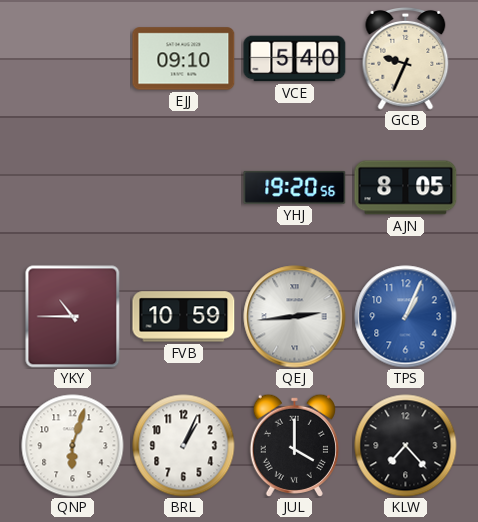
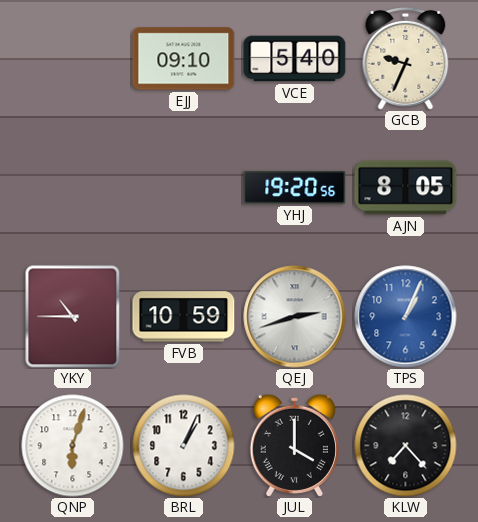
QEJ: 2:44 -> 2:42
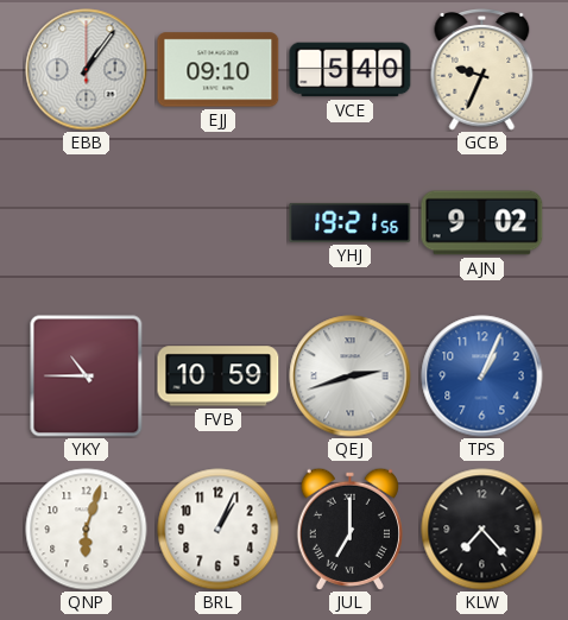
EBB: none -> 1:06
YHJ: 19:20 -> 19:21
AJN: 8:05 -> 9:02
JUL: 4:00 -> 7:00
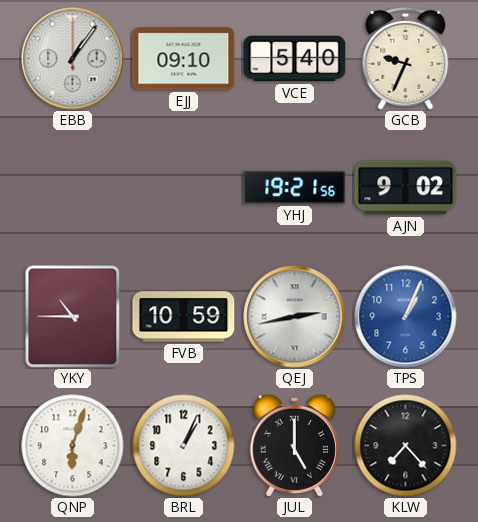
QEJ: 2:42 -> 2:43
JUL: 7:00 -> 5:00
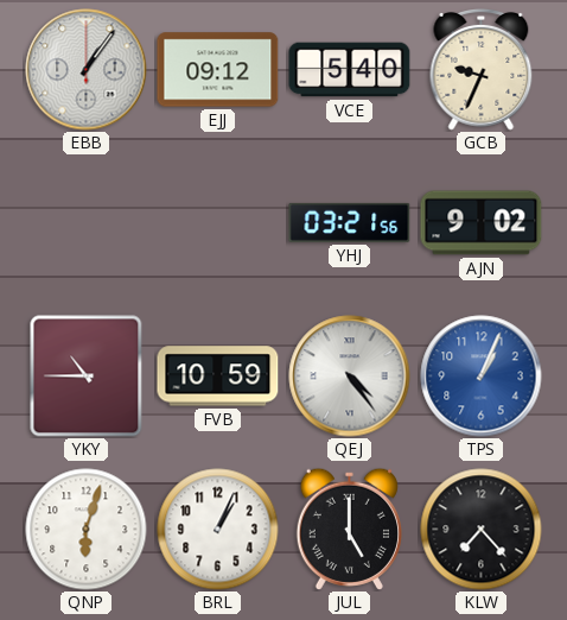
EJJ: 09:10 -> 09:12
YHJ: 19:21 -> 03:21
QEJ: 2:43 -> 4:24
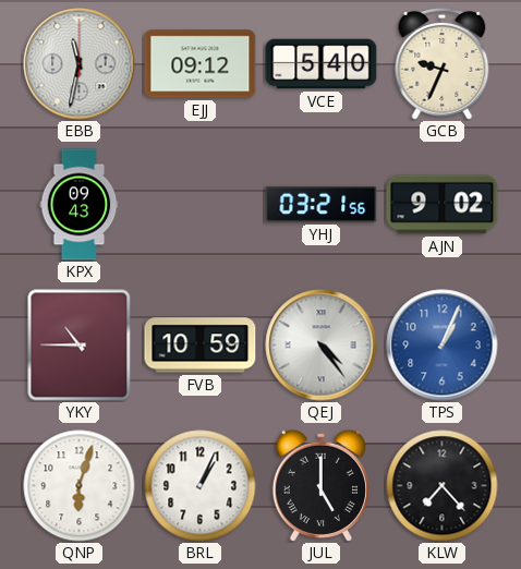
EBB: 1:06 -> 11:32
KPX: none -> 09:43
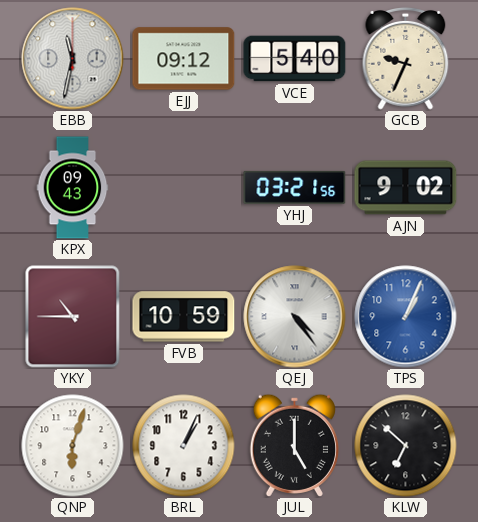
KLW: 7:23 -> 6:52
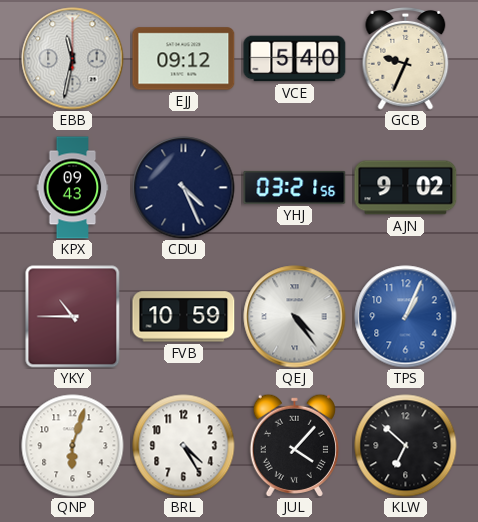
CDU: none -> 4:26
BRL: 1:04 -> 4:25
JUL: 5:00 -> 4:07
